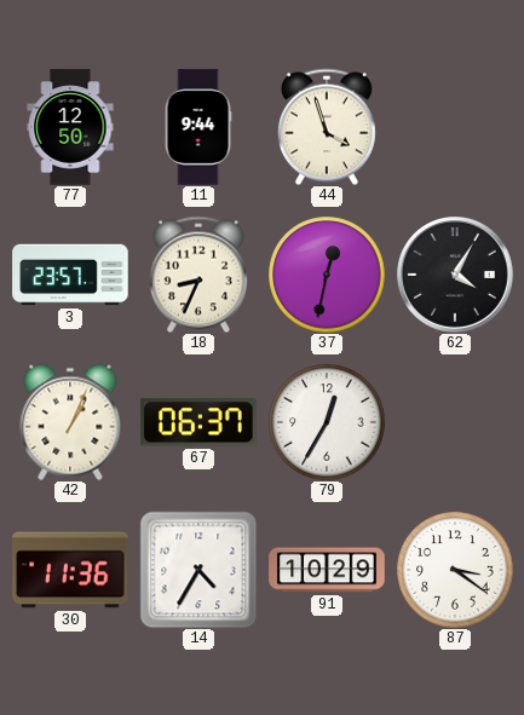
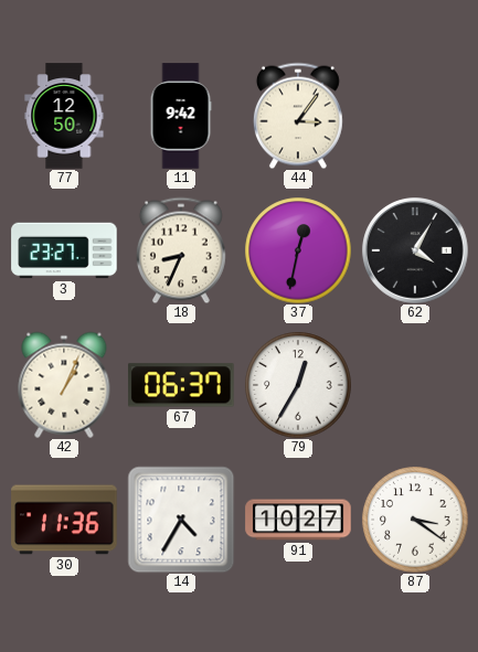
11: 9:44 -> 9:42
44: 3:57 -> 3:06
3: 23:57 -> 23:27
91: 10:29 -> 10:27
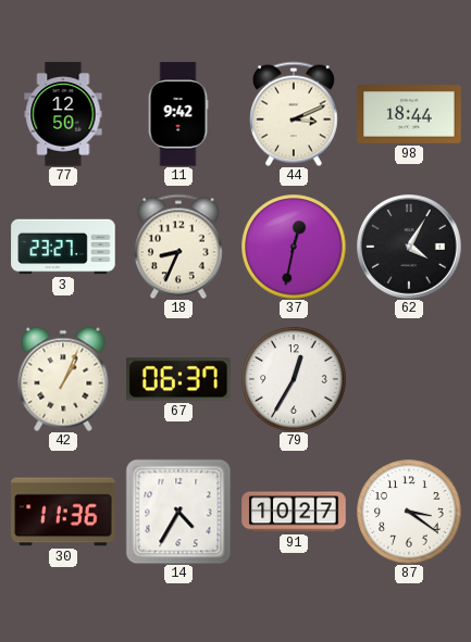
44: 3:06 -> 3:11
98: none -> 18:44
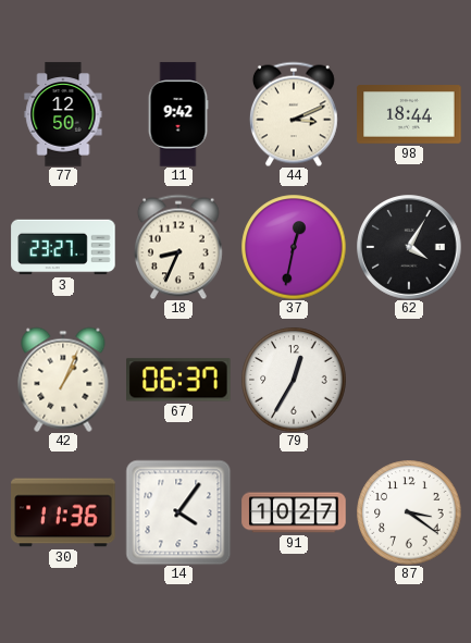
14: 4:35 -> 4:06
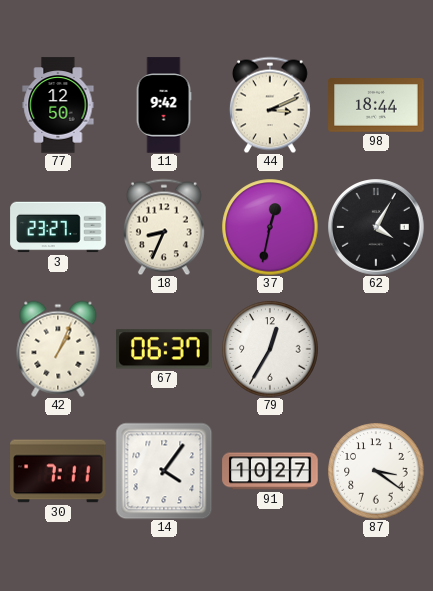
30: 11:36 -> 7:11
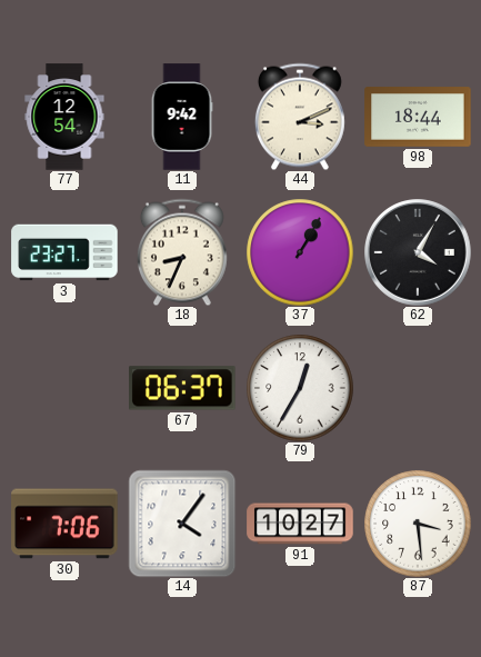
77: 12:50 -> 12:54
37: 12:32 -> 1:05
42: 1:04 -> none
30: 7:11 -> 7:06
87: 3:21 -> 3:29
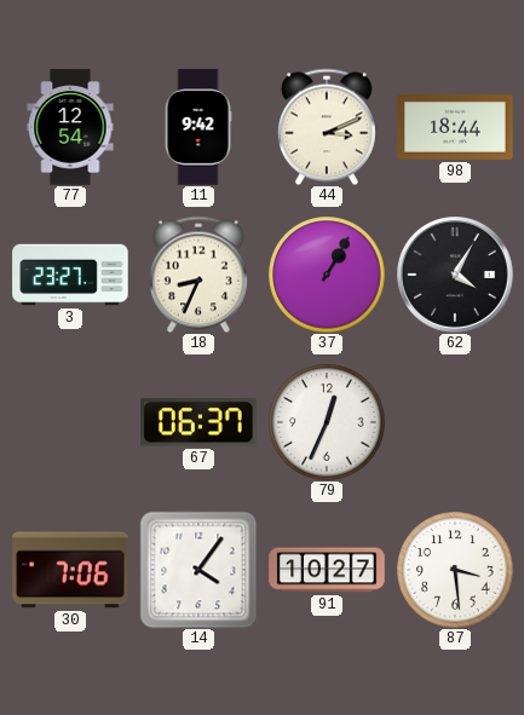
79: 12:35 -> 12:34
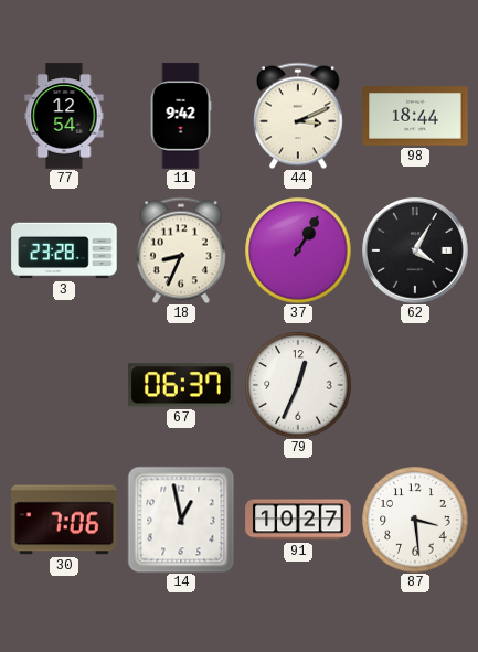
3: 23:27 -> 23:28
14: 4:06 -> 12:58
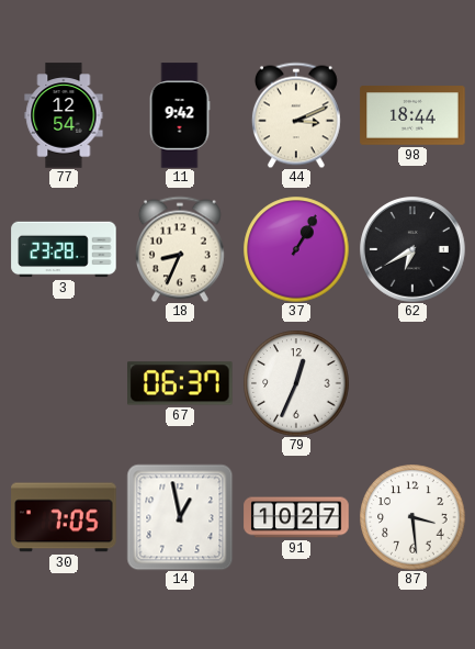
62: 4:05 -> 6:40
30: 7:06 -> 7:05
